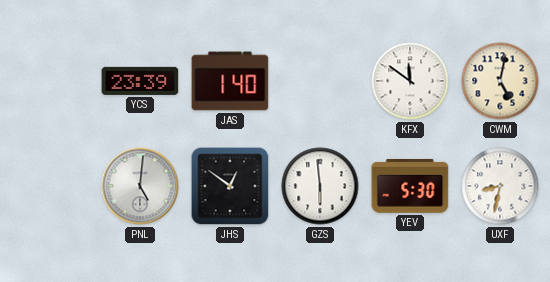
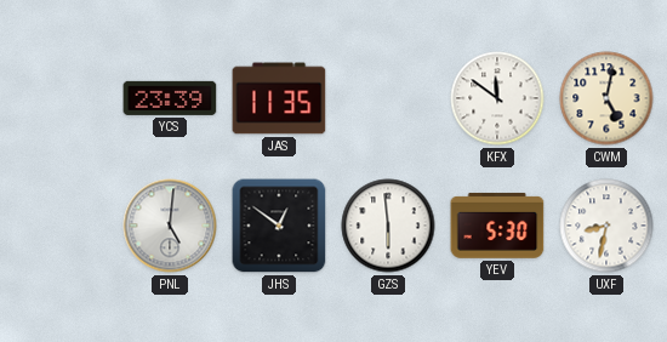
JAS: 1:40 -> 11:35
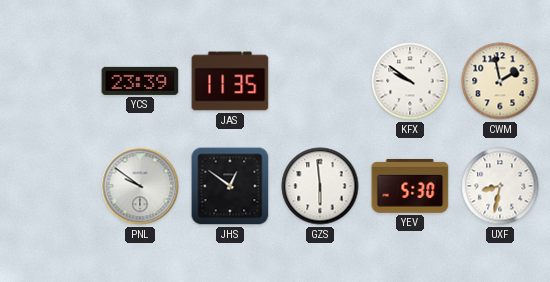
KFX: 11:51 -> 9:51
CWM: 5:02 -> 1:58
PNL: 5:01 -> 9:51
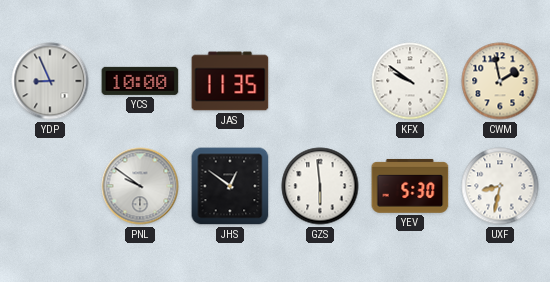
YDP: none -> 8:56
YCS: 23:39 -> 10:00
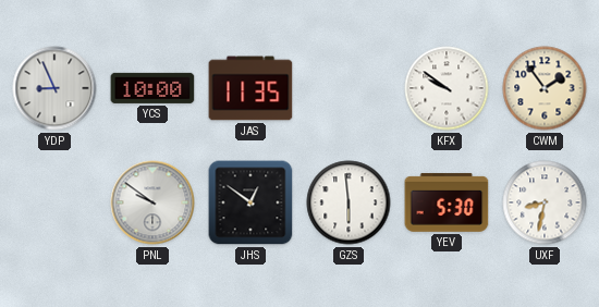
CWM: 1:58 -> 1:54
